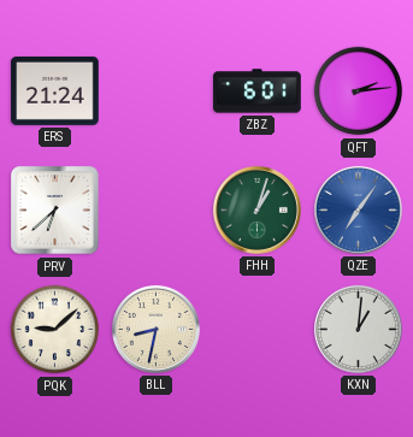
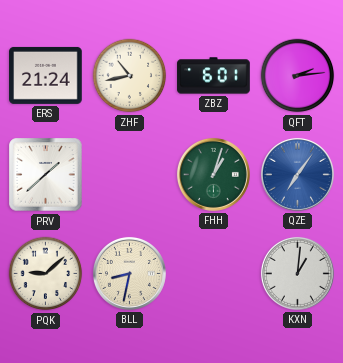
ZHF: none -> 10:43
PRV: 6:38 -> 1:38
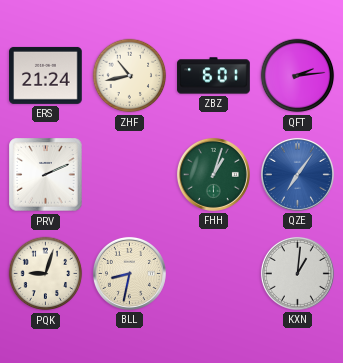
PRV: 1:38 -> 2:11
PQK: 9:08 -> 9:03
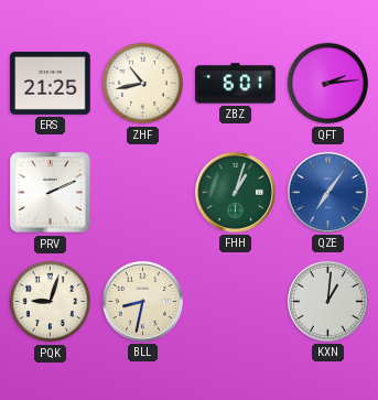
ERS: 21:24 -> 21:25
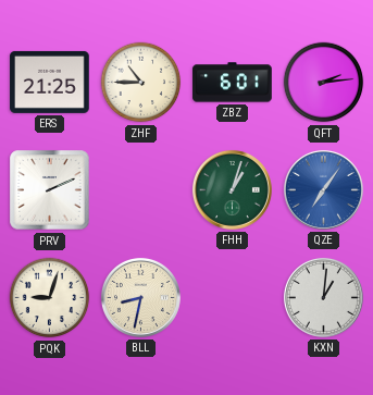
ZHF: 10:43 -> 10:45
